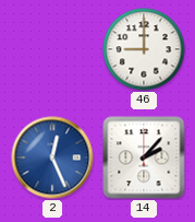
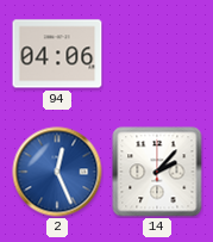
94: none -> 04:06
46: 9:00 -> none
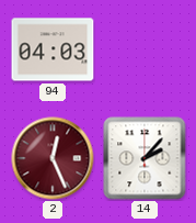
94: 04:06 -> 04:03
2 dial: blue -> burgundy
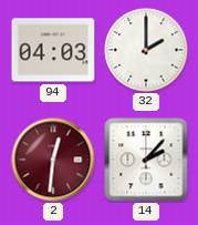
32: none -> 2:00
2: 12:26 -> 12:31
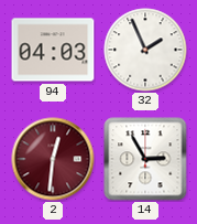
32: 2:00 -> 1:56
14: 2:07 -> 2:55
